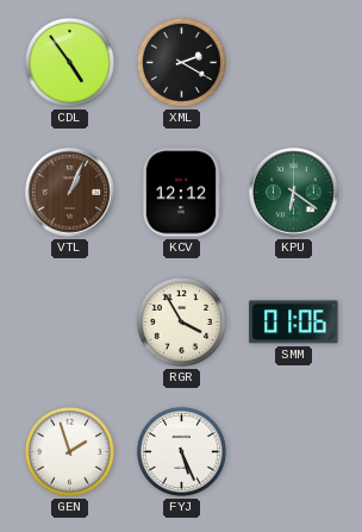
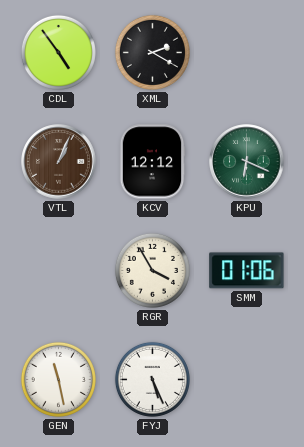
KPU: 6:21 -> 6:19
GEN: 1:57 -> 11:28
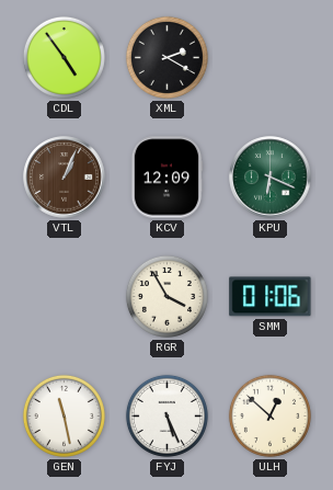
KCV: 12:12 -> 12:09
ULH: none -> 12:52
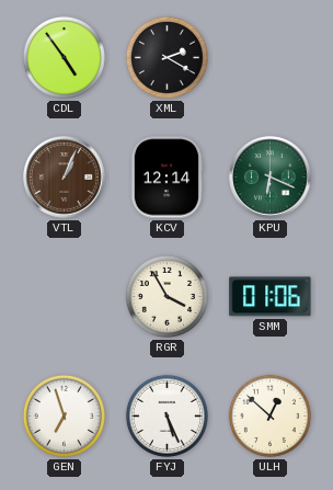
KCV: 12:09 -> 12:14
GEN: 11:28 -> 6:57
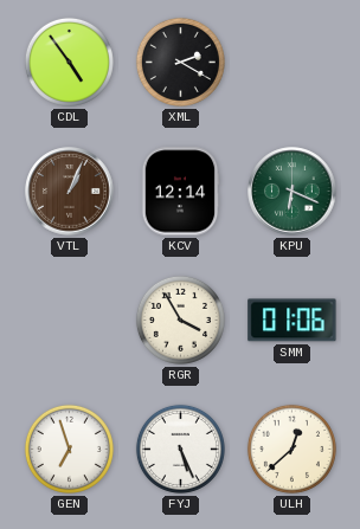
ULH: 12:52 -> 12:38
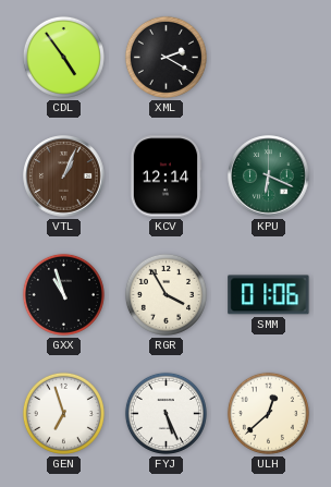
GXX: none -> 10:57
